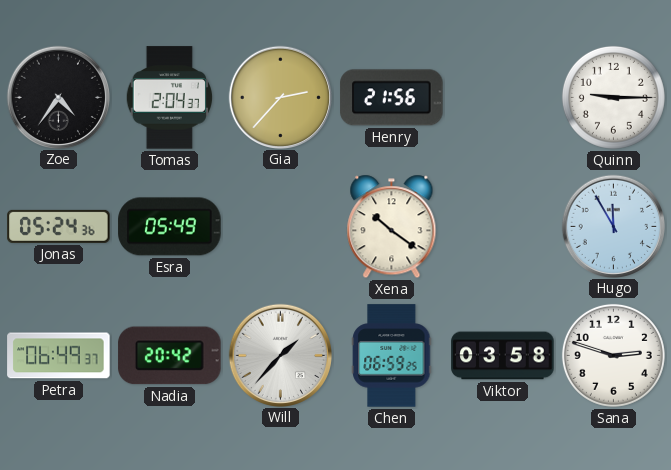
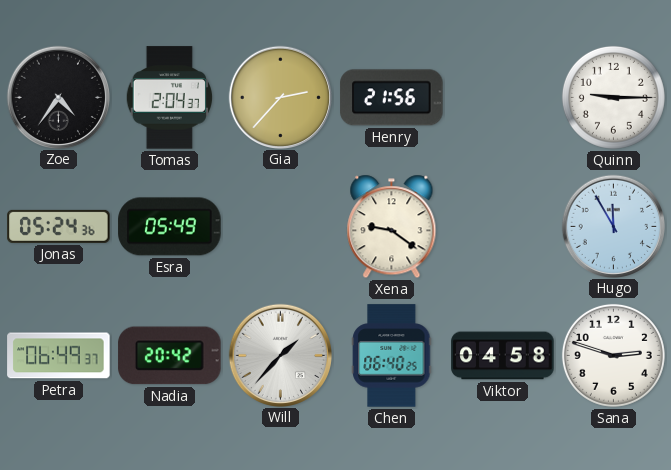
Xena: 10:21 -> 9:21
Chen: 06:59 -> 06:40
Viktor: 03:58 -> 04:58
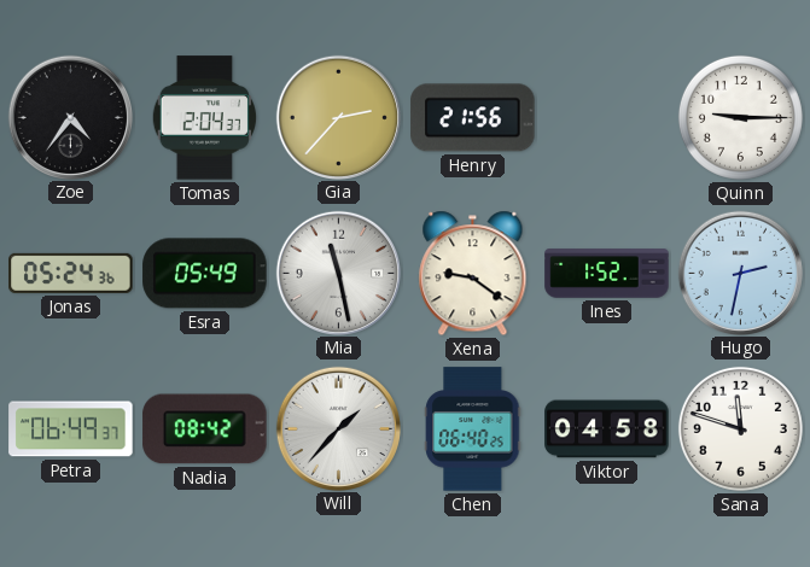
Mia: none -> 11:28
Ines: none -> 1:52
Hugo: 11:55 -> 2:32
Nadia: 20:42 -> 08:42
Sana: 2:48 -> 11:48
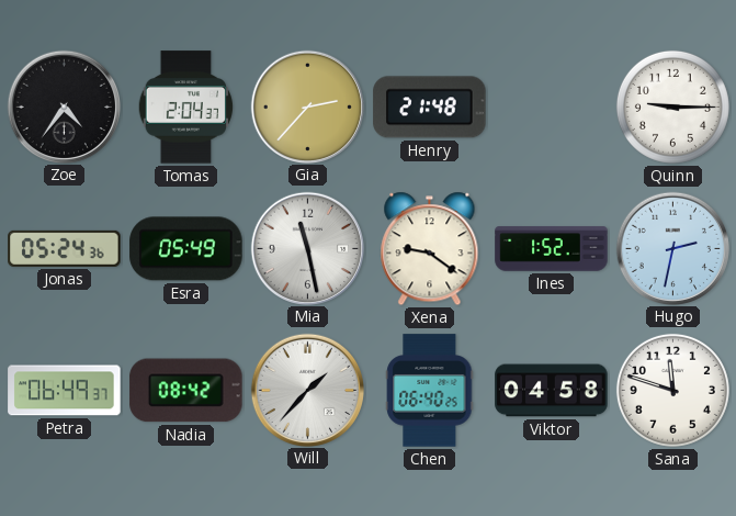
Henry: 21:56 -> 21:48
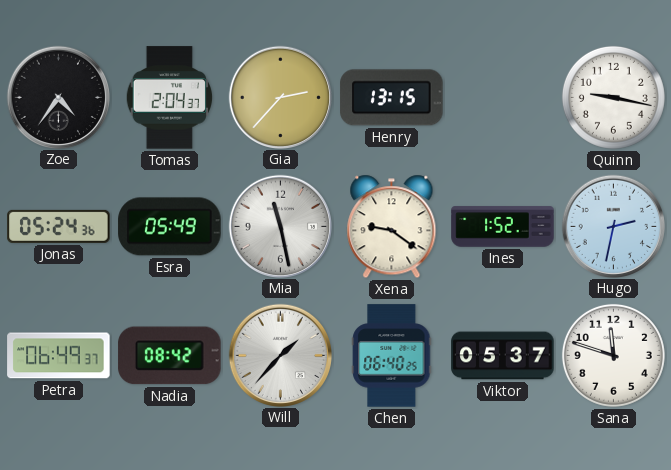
Henry: 21:48 -> 13:15
Quinn: 9:15 -> 9:17
Viktor: 04:58 -> 05:37
